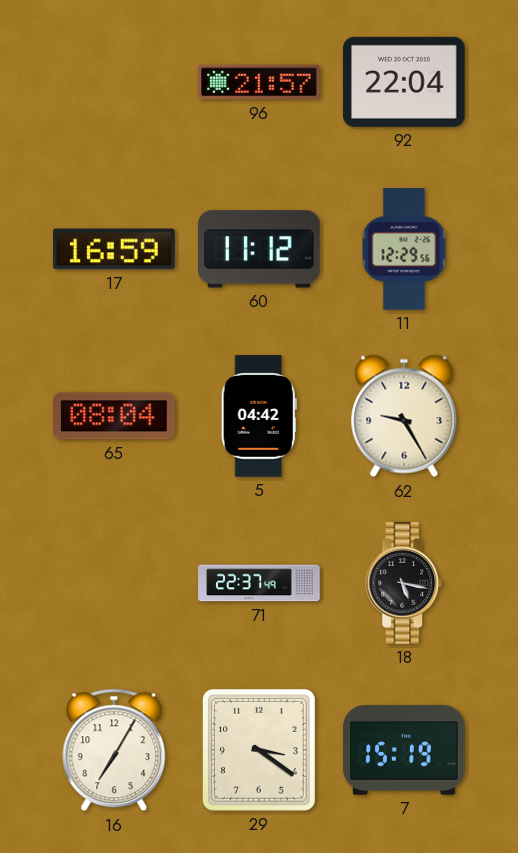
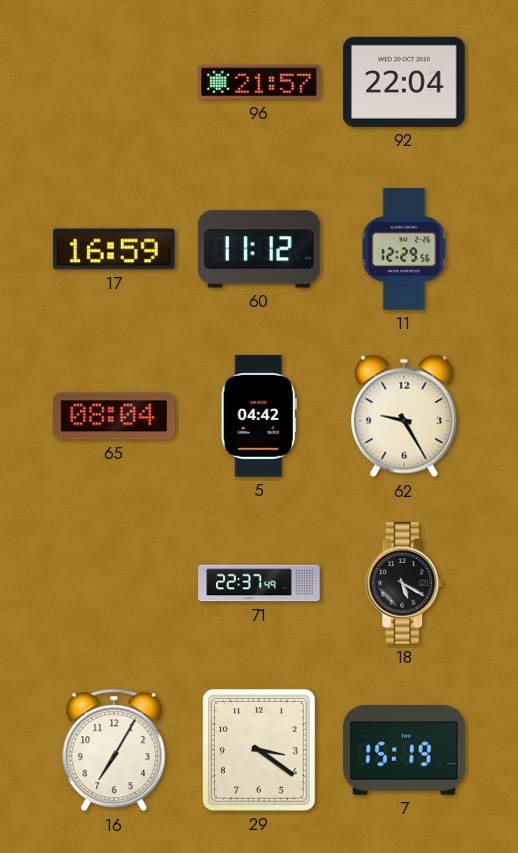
18: 5:17 -> 5:20
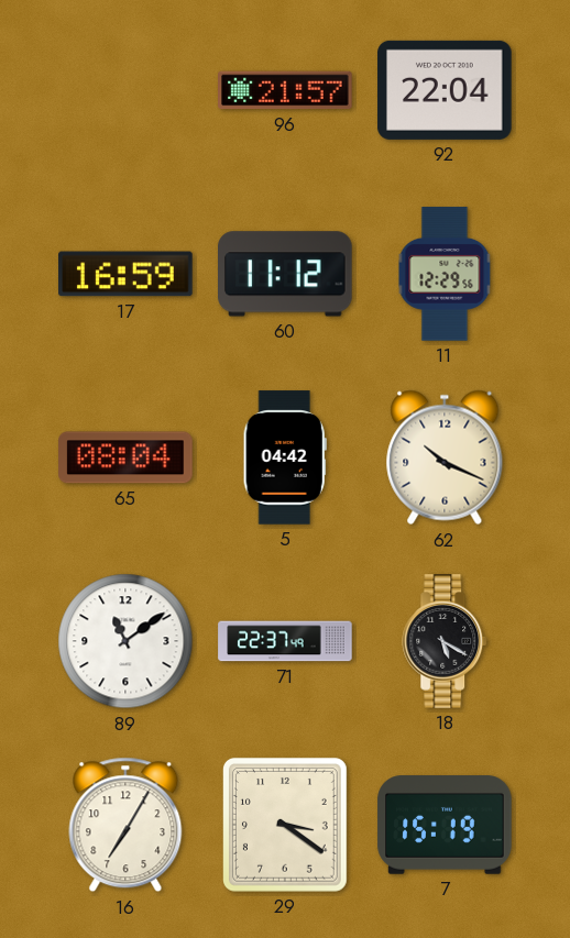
62: 9:25 -> 10:19
89: none -> 11:09
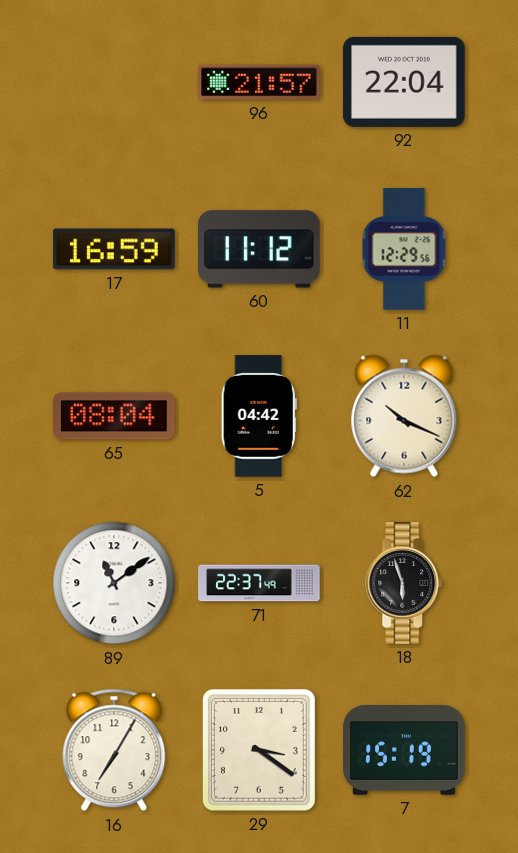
18: 5:20 -> 5:57
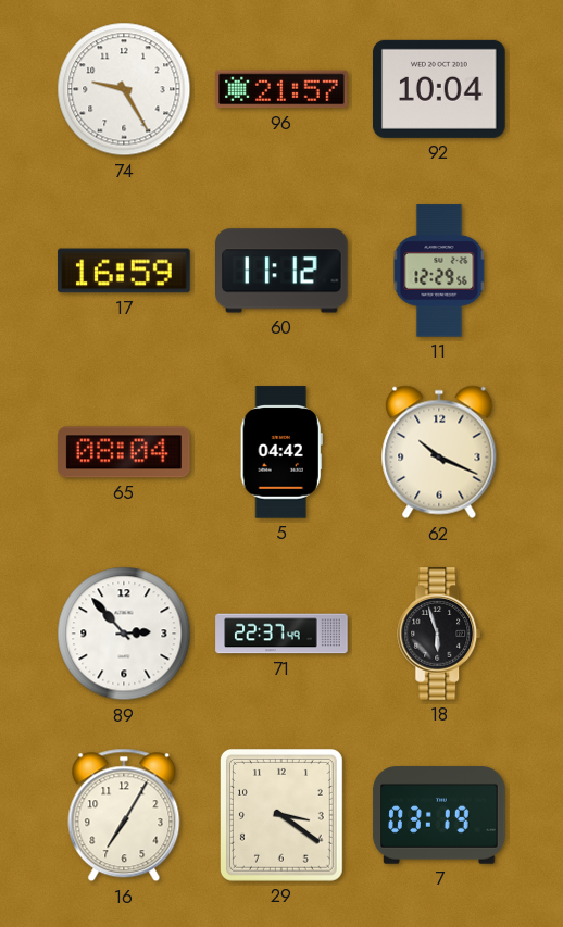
74: none -> 9:25
92: 22:04 -> 10:04
89: 11:09 -> 2:53
7: 15:19 -> 03:19
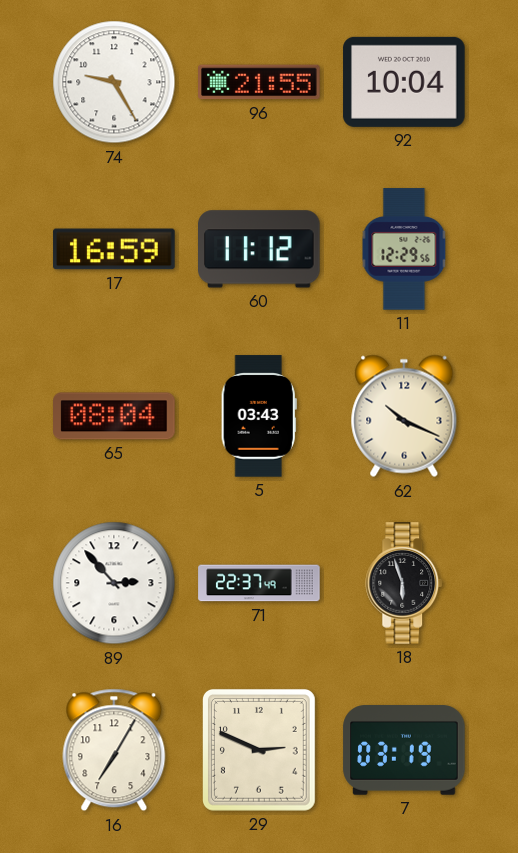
96: 21:57 -> 21:55
5: 04:42 -> 03:43
29: 3:21 -> 2:49
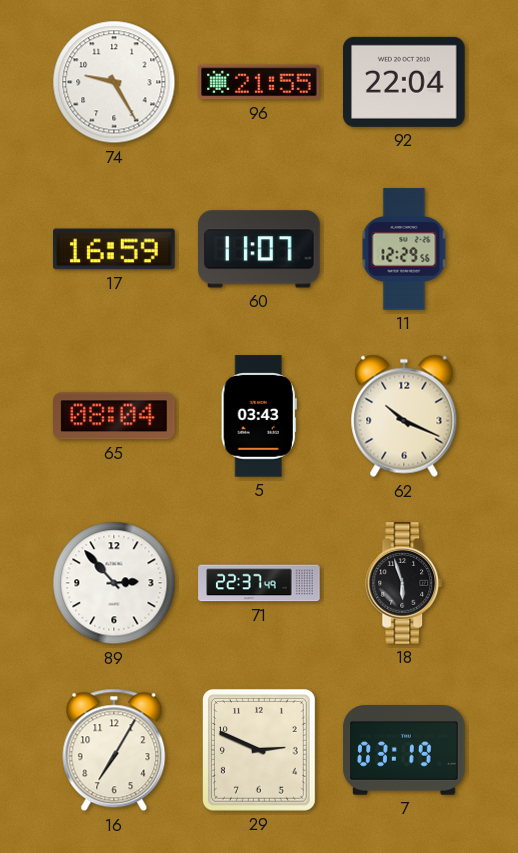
92: 10:04 -> 22:04
60: 11:12 -> 11:07
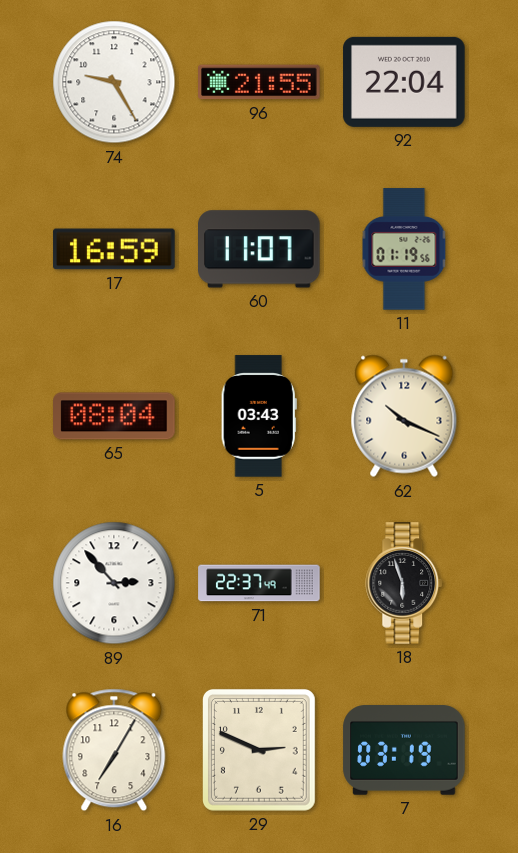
11: 12:29 -> 01:19
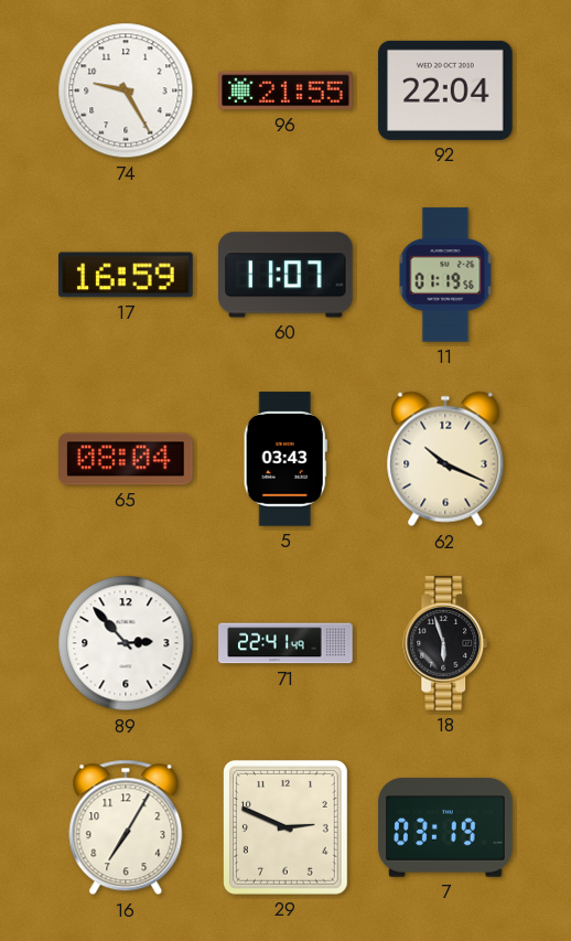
71: 22:37 -> 22:41
